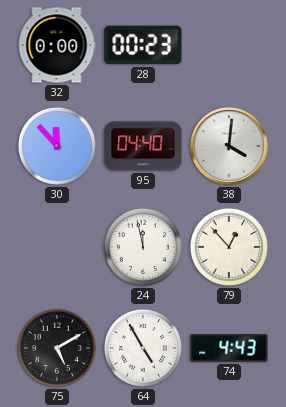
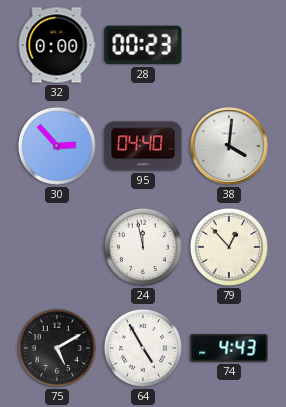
30: 11:53 -> 2:53
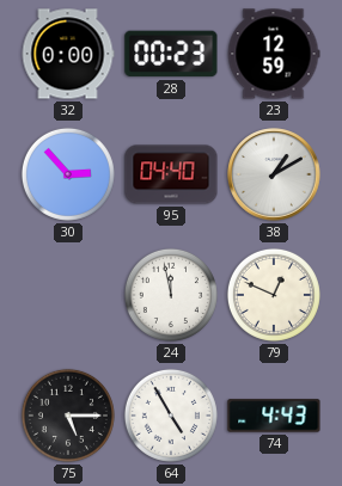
23: none -> 12:59
38: 4:01 -> 1:10
79: 12:53 -> 12:49
75: 5:10 -> 5:15
